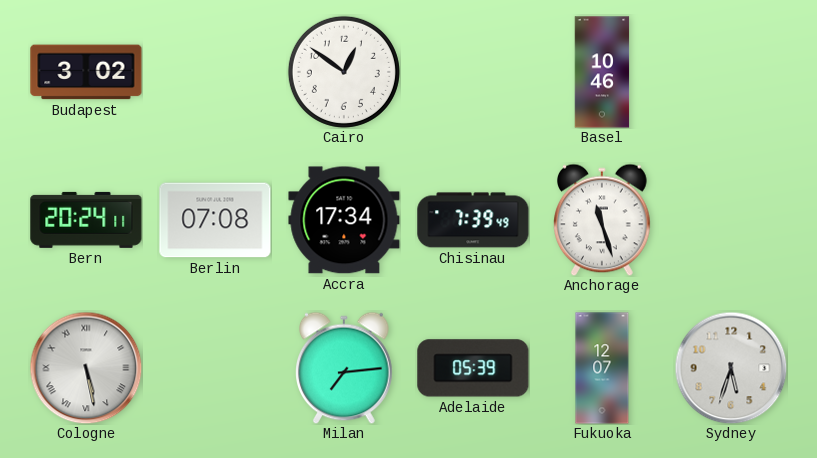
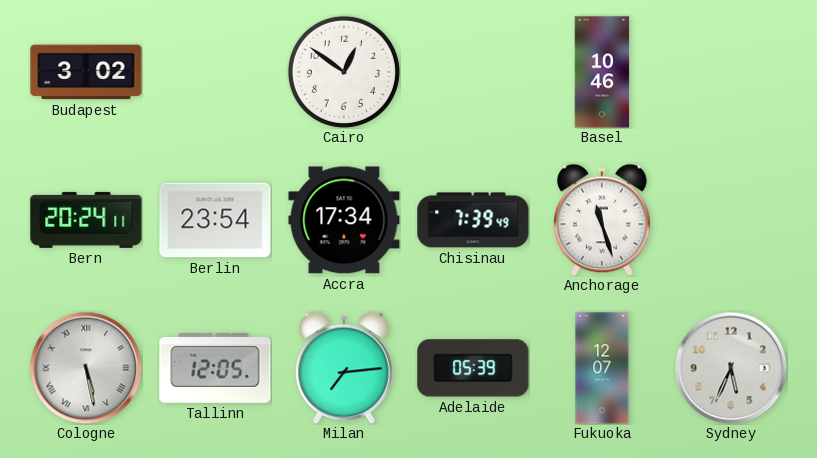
Berlin: 07:08 -> 23:54
Tallinn: none -> 12:05
Sydney: 5:33 -> 5:34
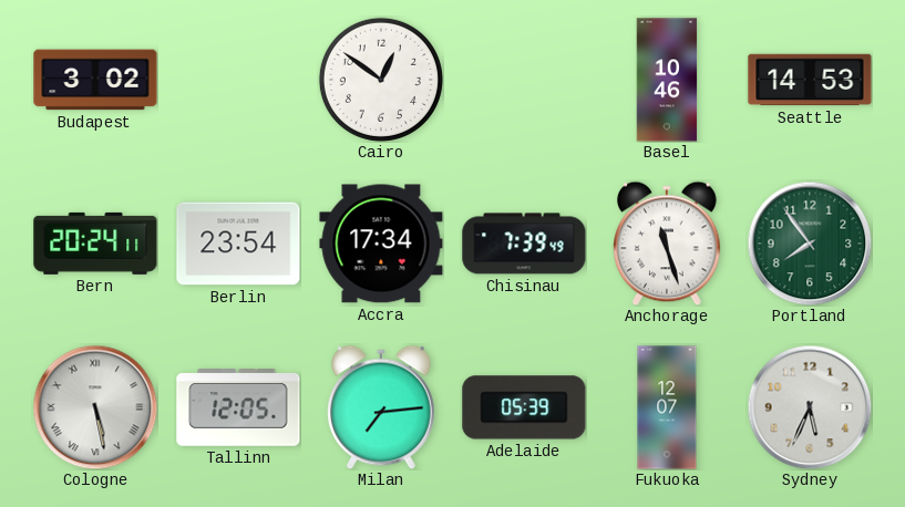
Seattle: none -> 14:53
Portland: none -> 7:54
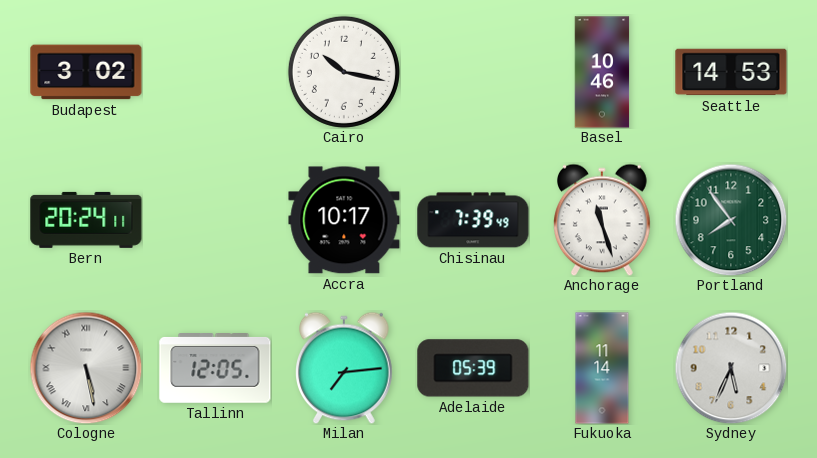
Cairo: 12:51 -> 10:17
Berlin: 23:54 -> none
Accra: 17:34 -> 10:17
Fukuoka: 12:07 -> 11:14
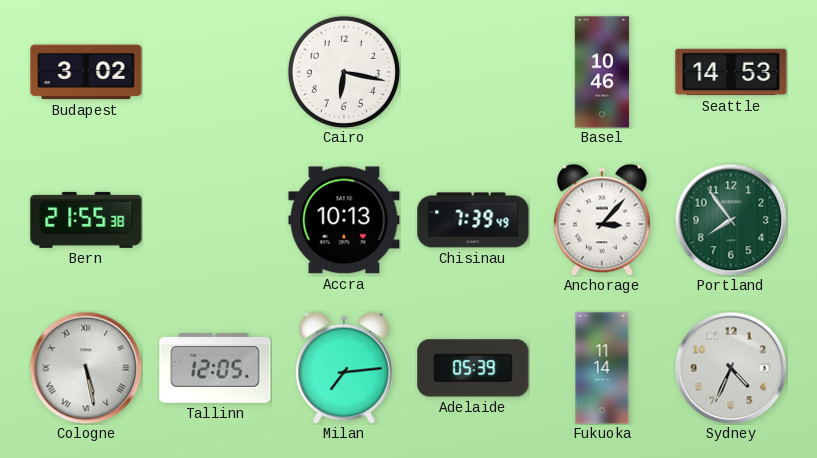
Cairo: 10:17 -> 6:17
Bern: 20:24 -> 21:55
Accra: 10:17 -> 10:13
Anchorage: 11:27 -> 3:07
Sydney: 5:34 -> 4:34
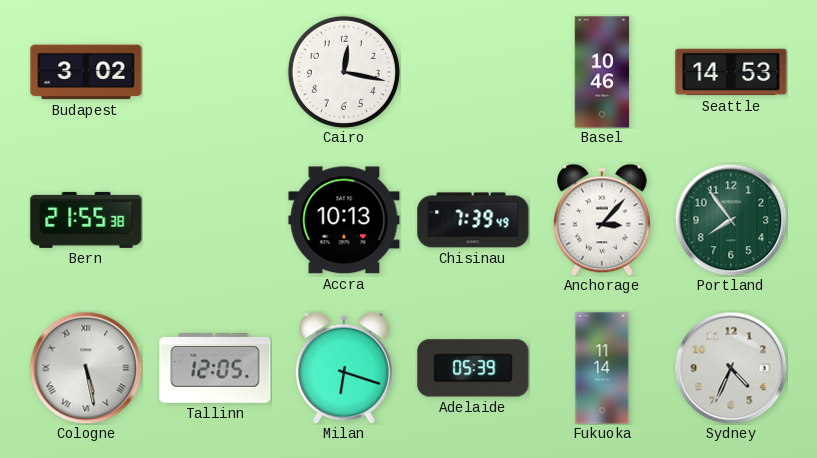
Cairo: 6:17 -> 12:17
Milan: 7:14 -> 6:18
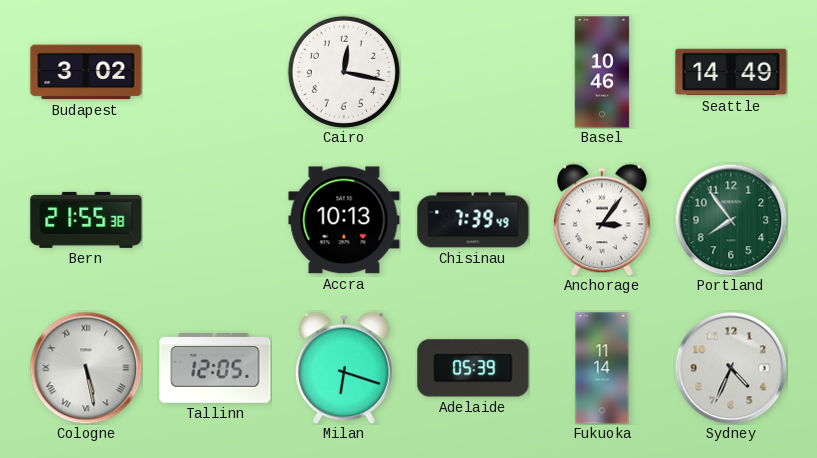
Seattle: 14:53 -> 14:49
Anchorage: 3:07 -> 3:06
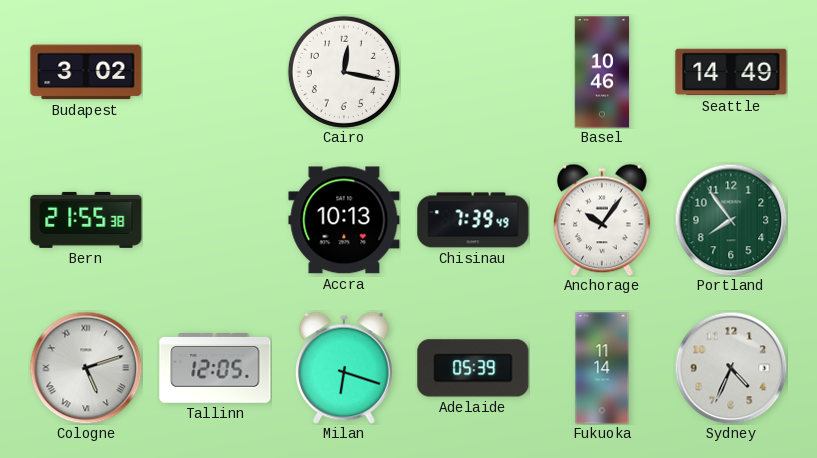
Anchorage: 3:06 -> 10:06
Cologne: 5:28 -> 5:12
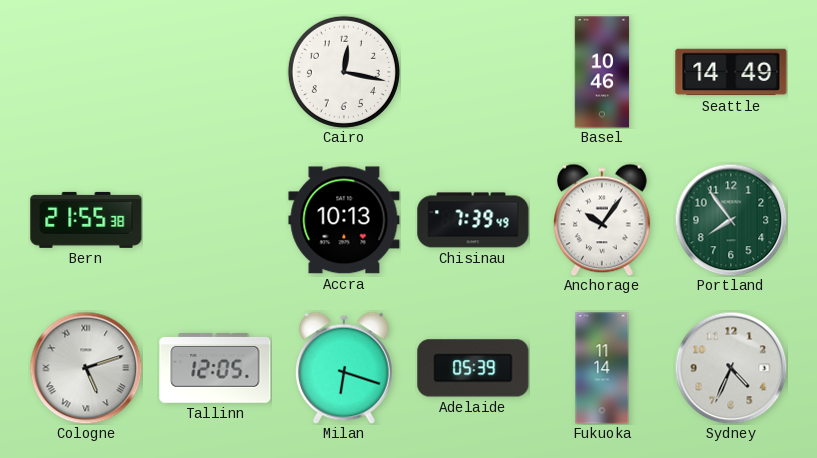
Budapest: 3:02 -> none
